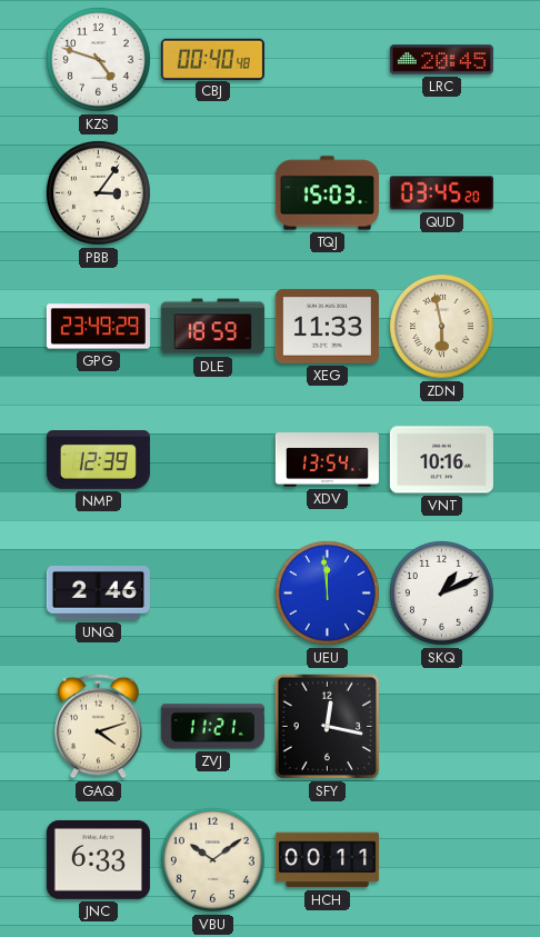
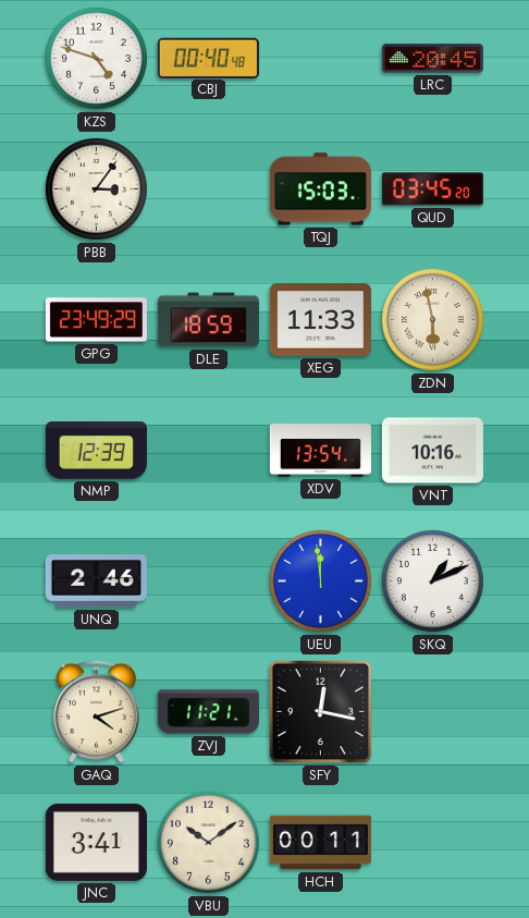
JNC: 6:33 -> 3:41
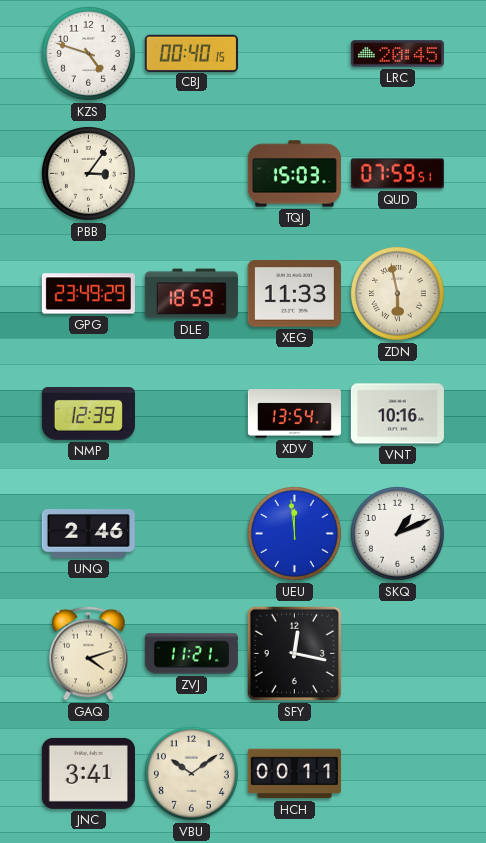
CBJ: 00:40:48 -> 00:40:15
QUD: 03:45 -> 07:59
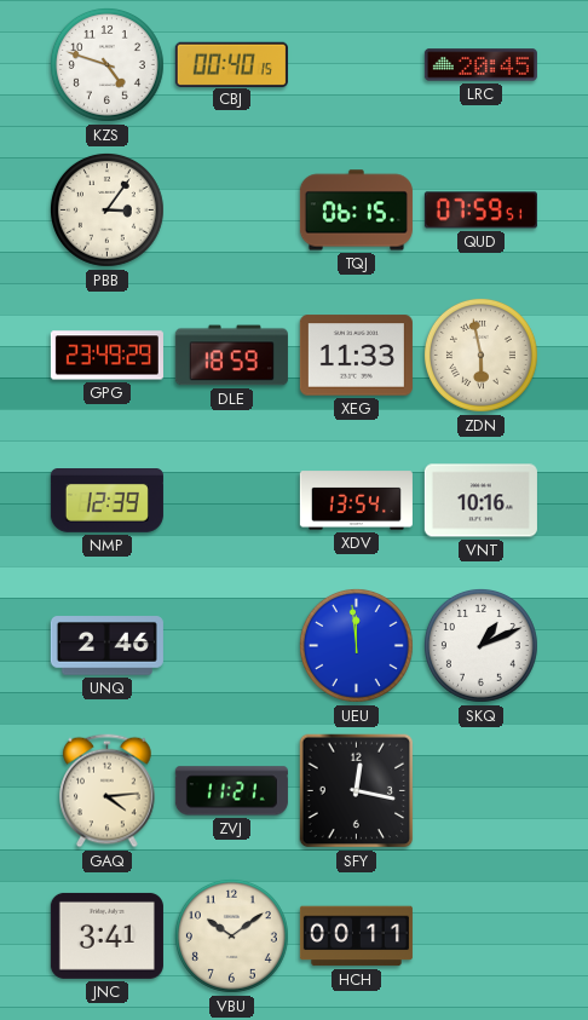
TQJ: 15:03 -> 06:15
GAQ: 4:12 -> 4:14
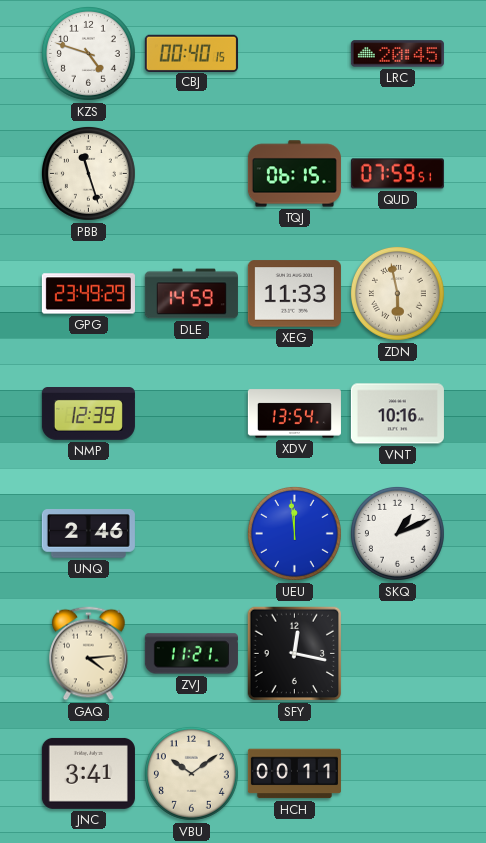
PBB: 3:06 -> 11:27
DLE: 18:59 -> 14:59
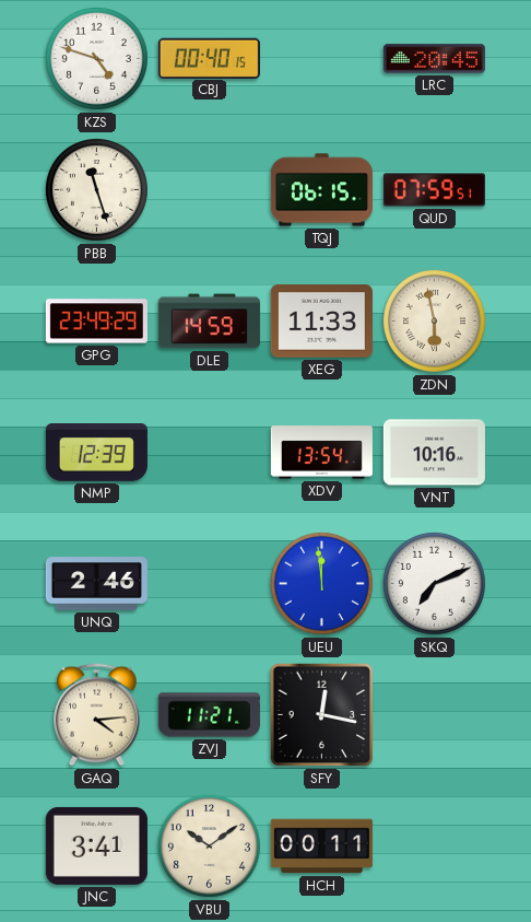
SKQ: 1:11 -> 7:11
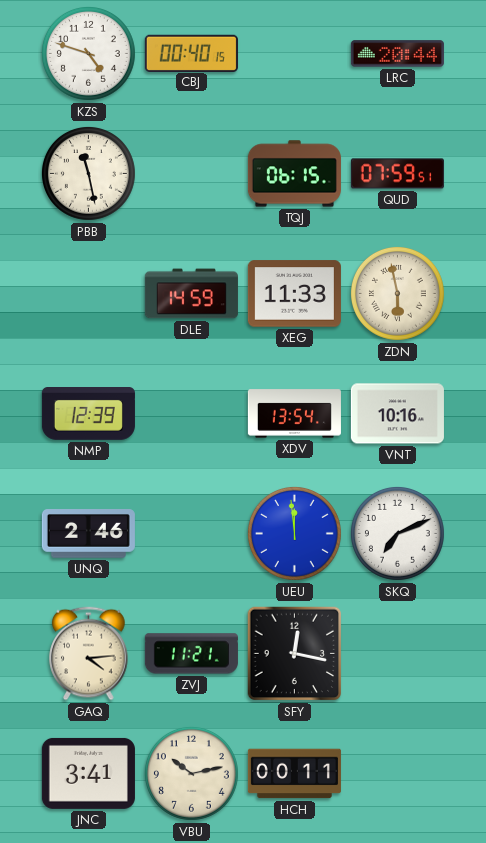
LRC: 20:45 -> 20:44
PBB: 11:27 -> 11:28
GPG: 23:49 -> none
VBU: 10:09 -> 10:13
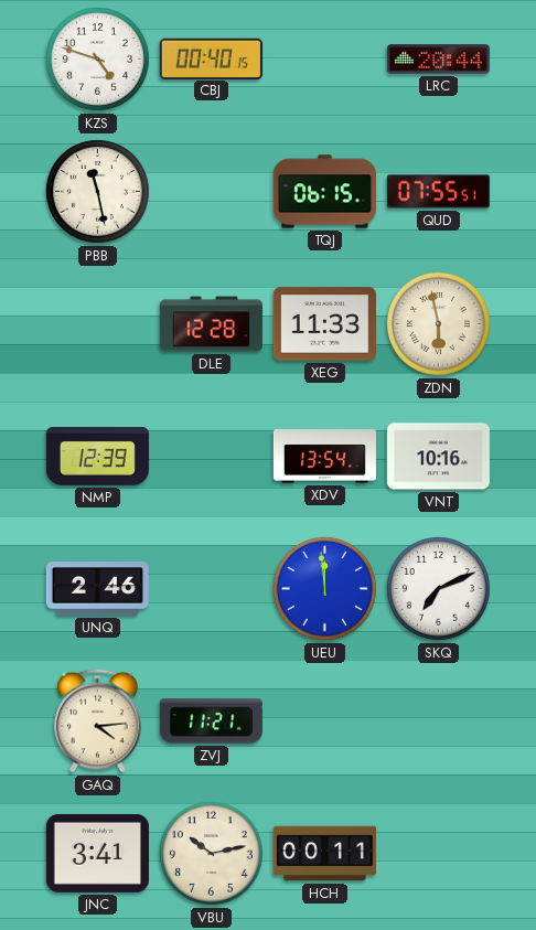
QUD: 07:59 -> 07:55
DLE: 14:59 -> 12:28
SFY: 12:17 -> none
